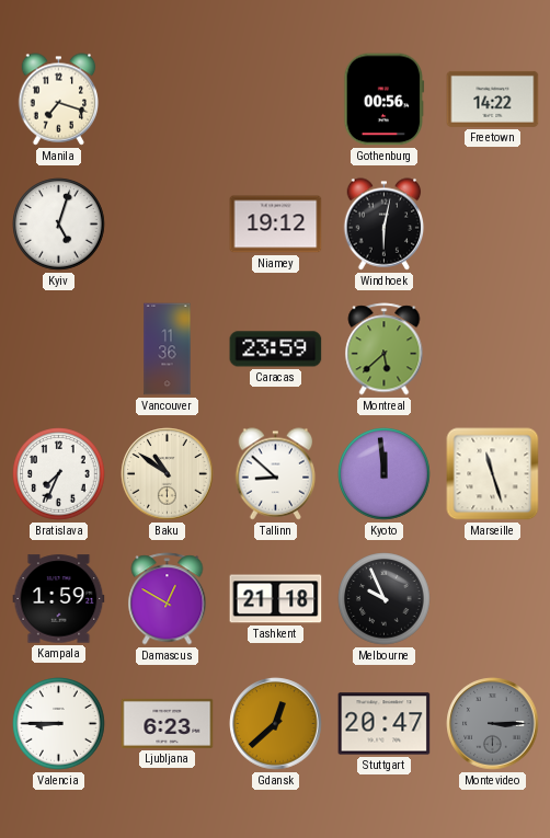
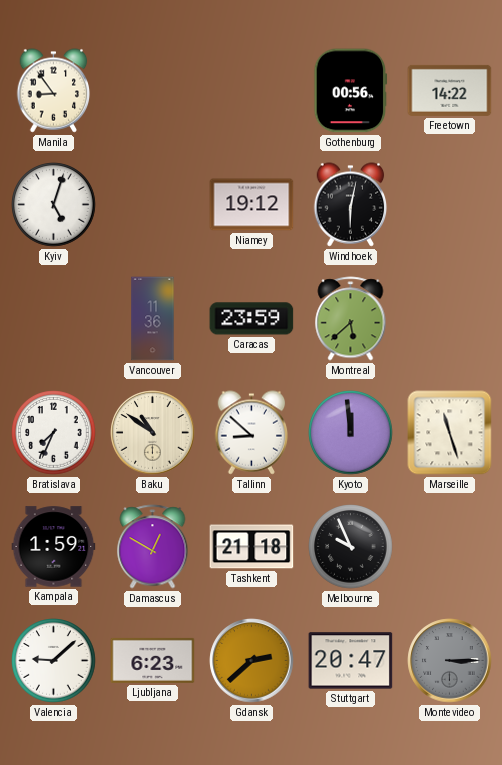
Manila: 7:18 -> 8:54
Valencia: 8:45 -> 9:08
Gdansk: 12:38 -> 2:38
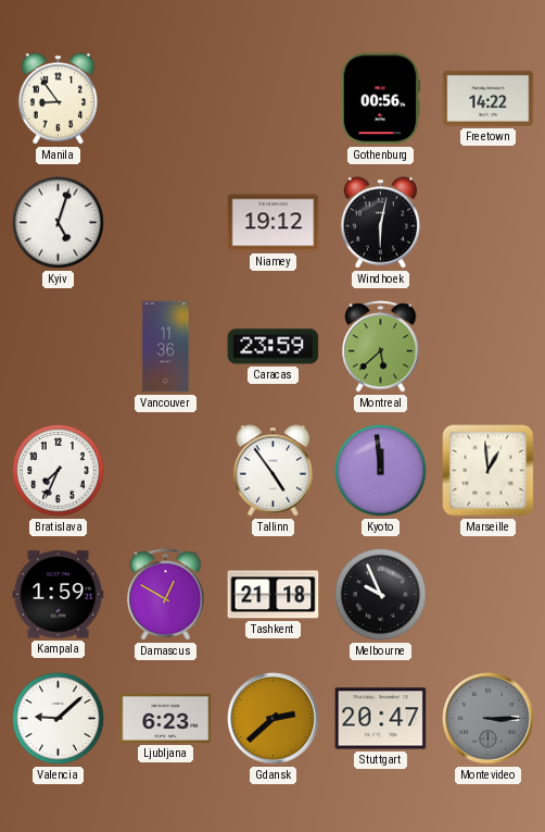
Baku: 10:51 -> none
Tallinn: 8:52 -> 4:54
Marseille: 11:27 -> 12:59
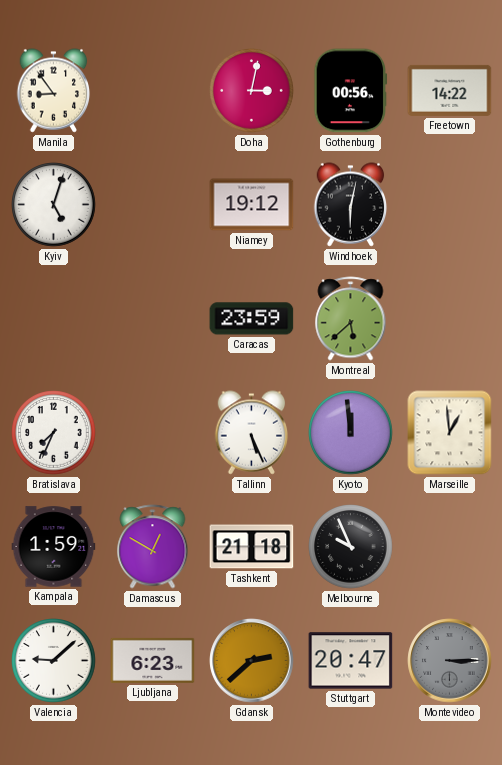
Doha: none -> 3:02
Vancouver: 11:36 -> none
Tallinn: 4:54 -> 5:26
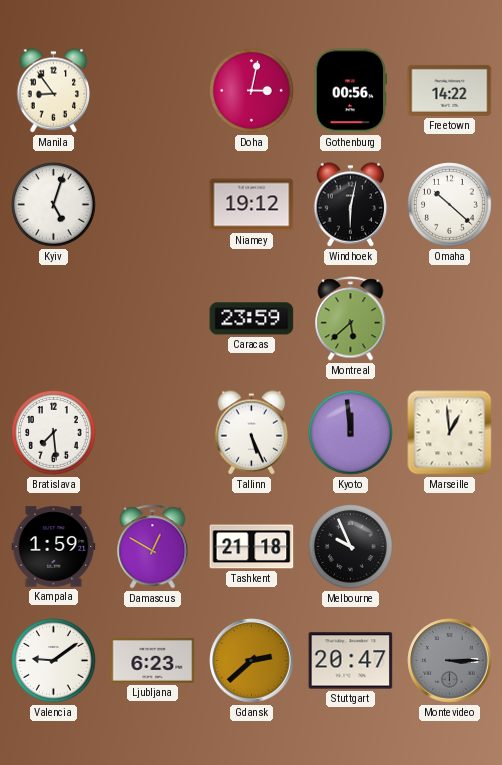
Omaha: none -> 10:22
Bratislava: 7:34 -> 7:29
Valencia: 9:08 -> 9:09
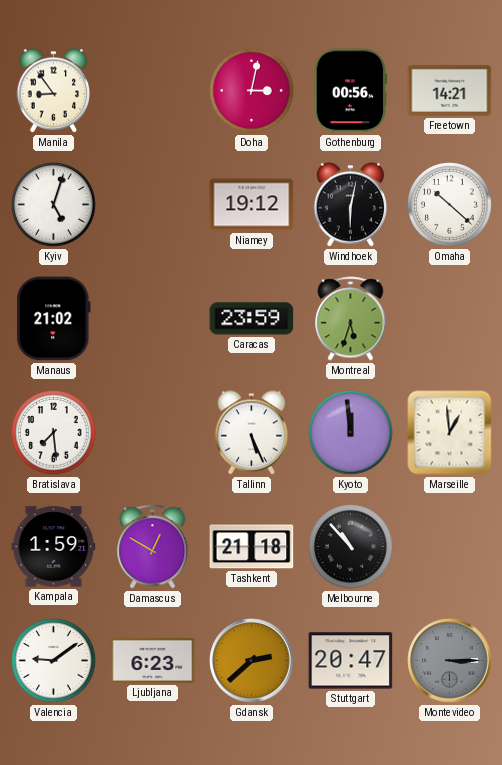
Freetown: 14:22 -> 14:21
Manaus: none -> 21:02
Montreal: 5:38 -> 5:33
Melbourne: 9:56 -> 10:53
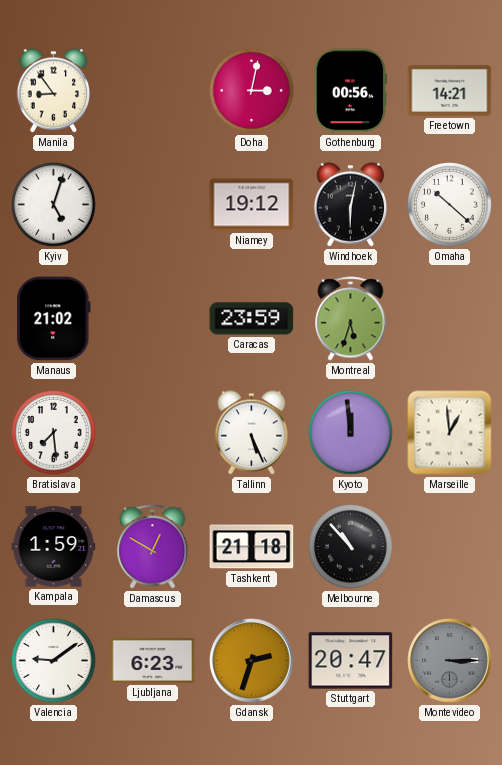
Gdansk: 2:38 -> 2:33
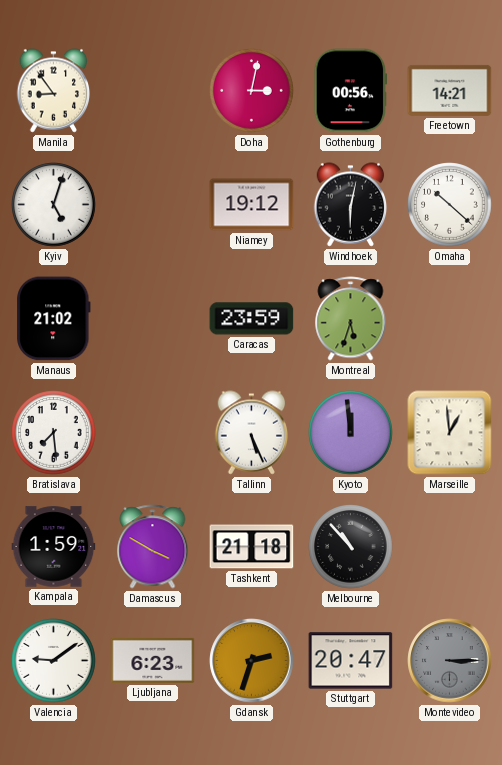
Damascus: 12:50 -> 3:50
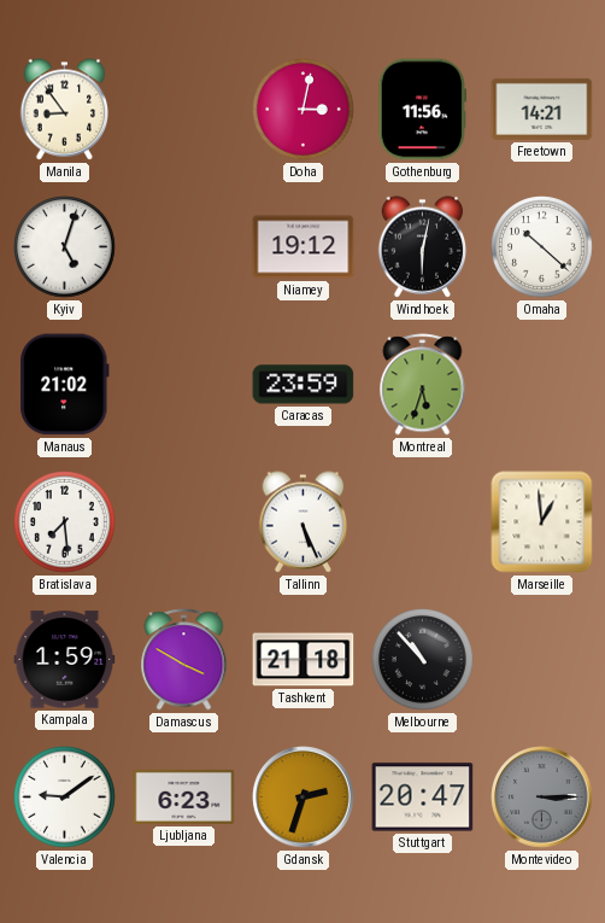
Gothenburg: 00:56 -> 11:56
Kyoto: 11:59 -> none
